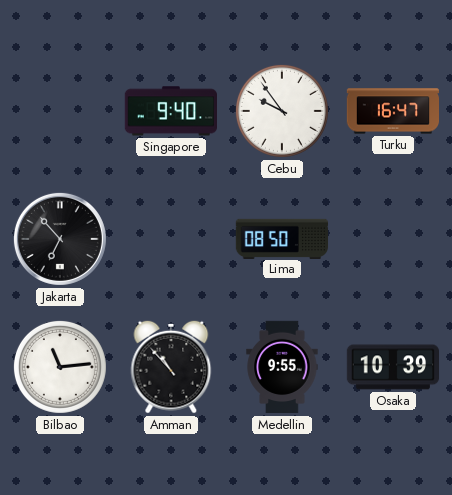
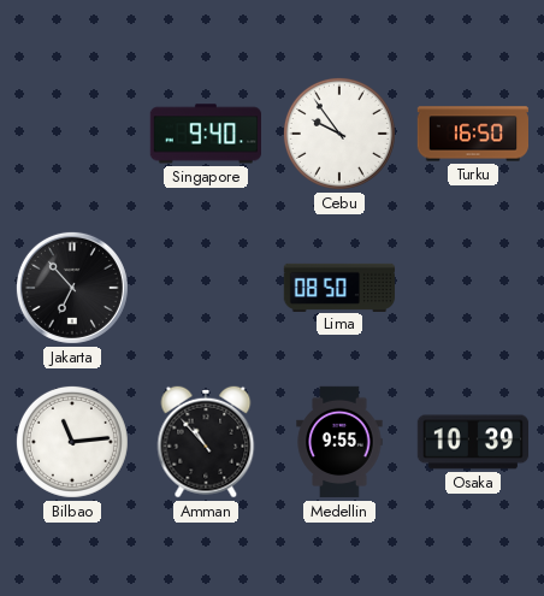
Turku: 16:47 -> 16:50
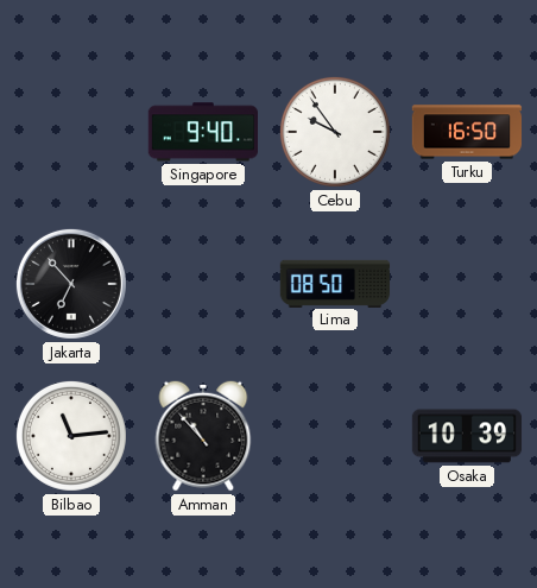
Medellin: 9:55 -> none
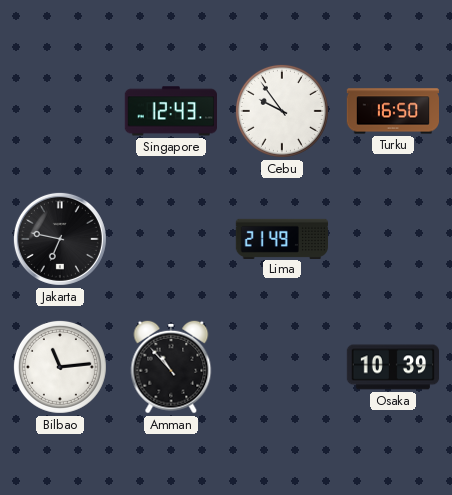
Singapore: 9:40 -> 12:43
Jakarta: 6:53 -> 6:47
Lima: 08:50 -> 21:49
